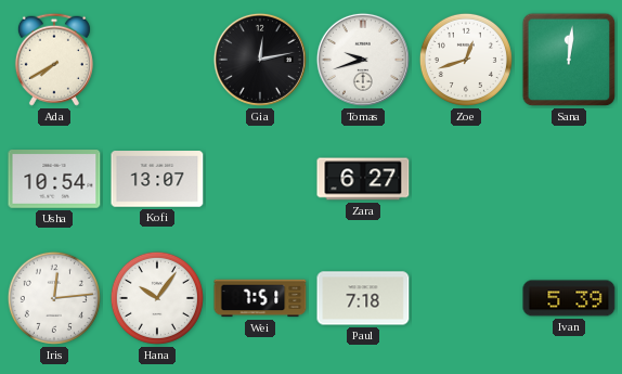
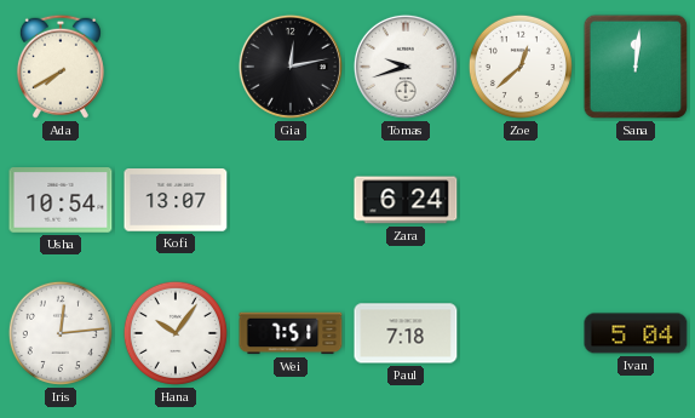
Zoe: 12:42 -> 12:38
Zara: 6:27 -> 6:24
Ivan: 5:39 -> 5:04
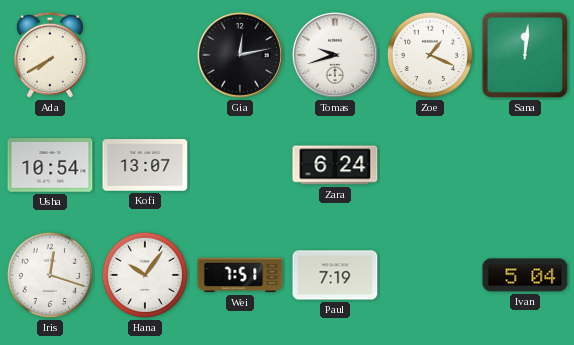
Zoe: 12:38 -> 1:19
Iris: 12:14 -> 12:18
Paul: 7:18 -> 7:19
